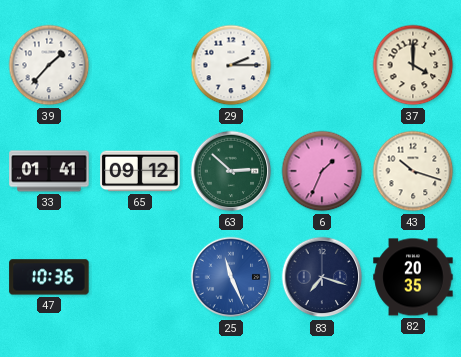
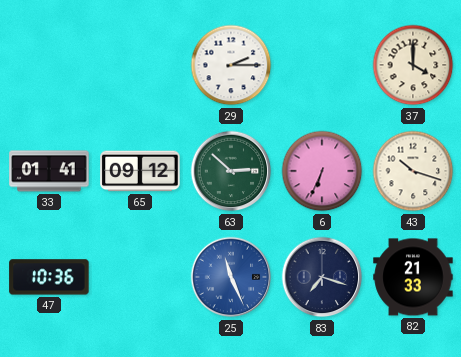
39: 1:37 -> none
6: 1:34 -> 6:34
82: 20:35 -> 21:33
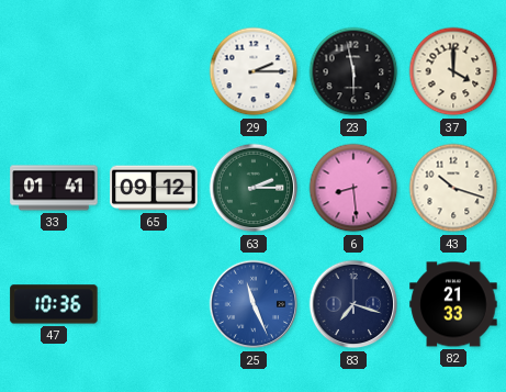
23: none -> 5:58
63: 2:52 -> 2:15
6: 6:34 -> 8:29
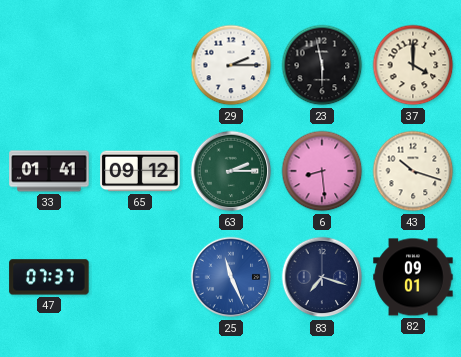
47: 10:36 -> 07:37
82: 21:33 -> 09:01
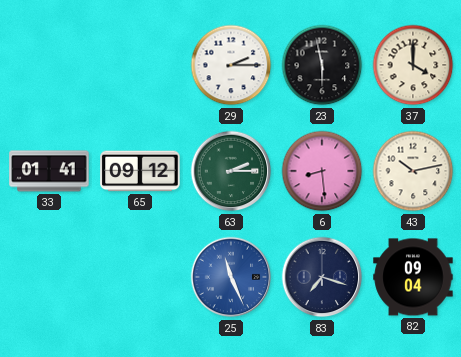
43: 10:18 -> 10:13
47: 07:37 -> none
82: 09:01 -> 09:04
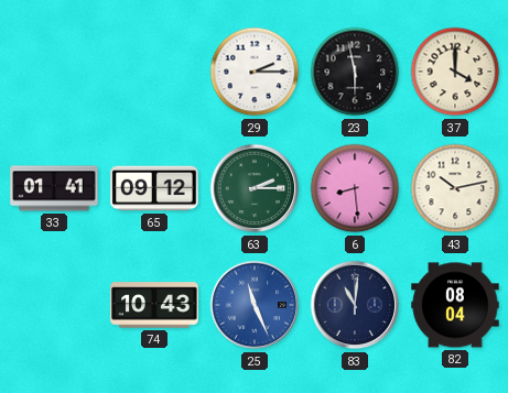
74: none -> 10:43
83: 7:18 -> 11:01
82: 09:04 -> 08:04
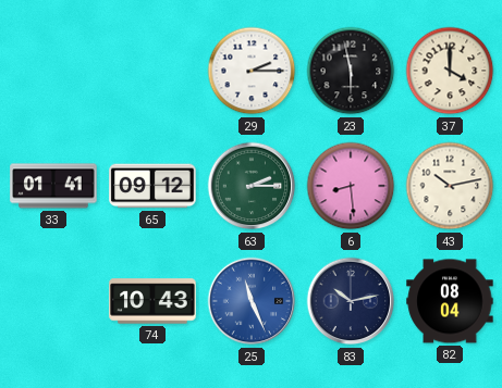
83: 11:01 -> 10:13
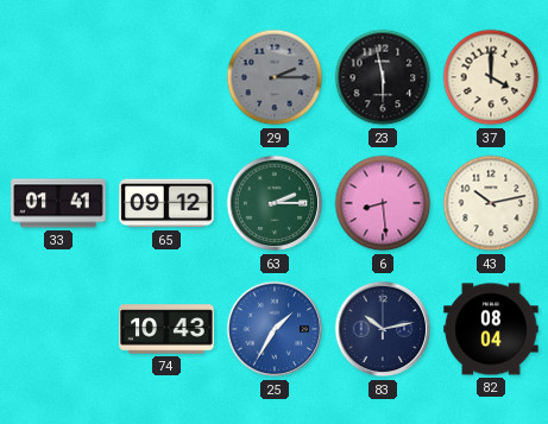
29 dial: white -> grey
25: 11:26 -> 1:35
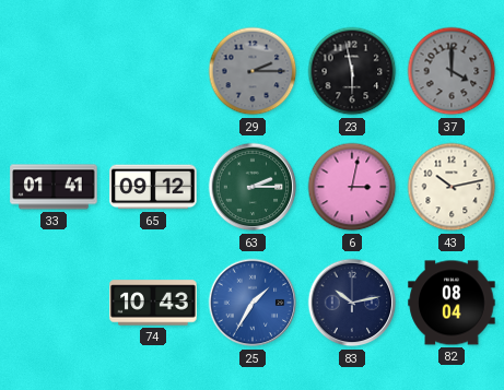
37 dial: cream -> grey
6: 8:29 -> 3:02
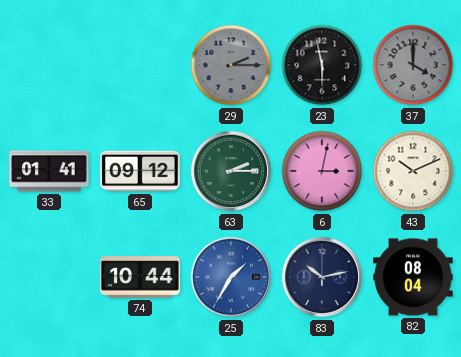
43: 10:13 -> 10:11
74: 10:43 -> 10:44
